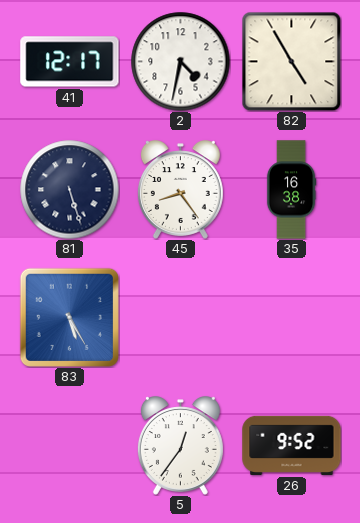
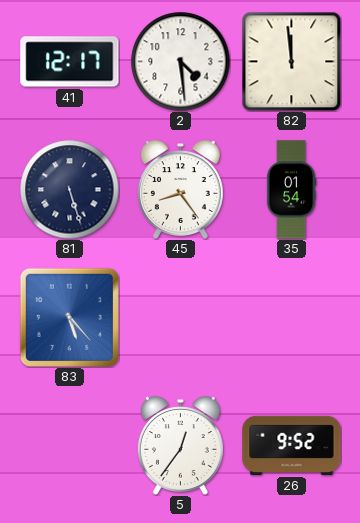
2: 4:32 -> 4:29
82: 4:55 -> 11:59
35: 16:38 -> 01:54
83: 5:25 -> 5:23
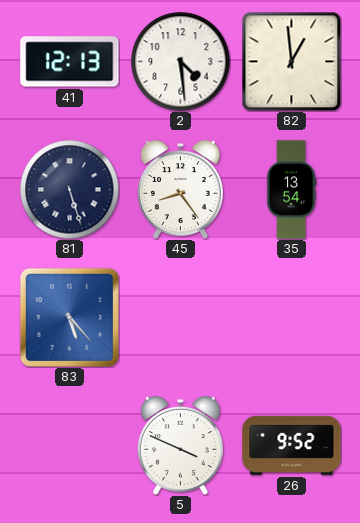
41: 12:17 -> 12:13
82: 11:59 -> 12:59
35: 01:54 -> 13:54
5: 12:36 -> 3:49
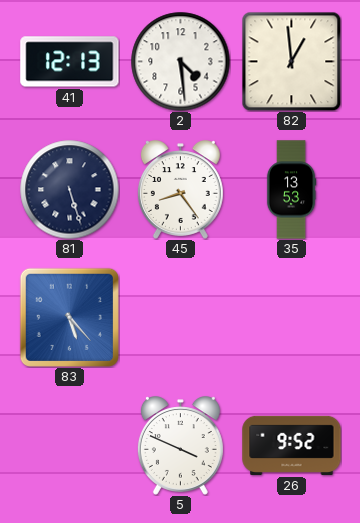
35: 13:54 -> 13:53
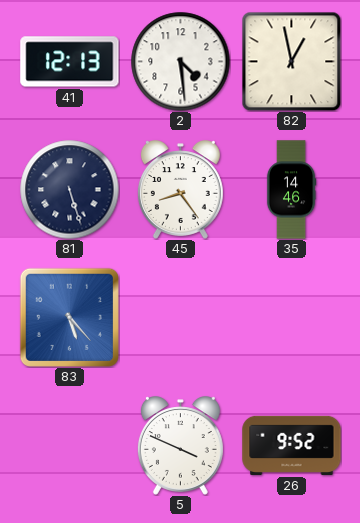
82: 12:59 -> 12:58
35: 13:53 -> 14:46
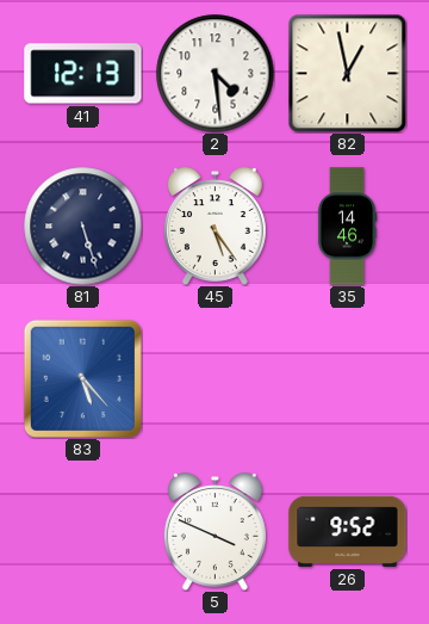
45: 8:24 -> 5:24
